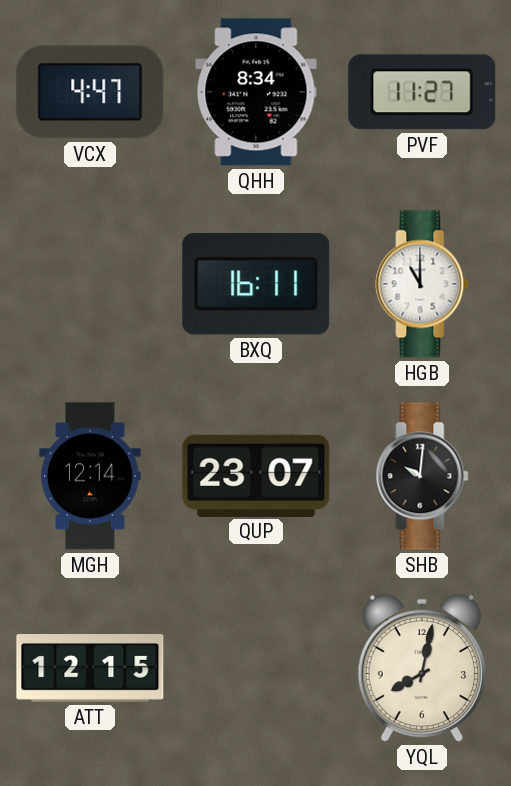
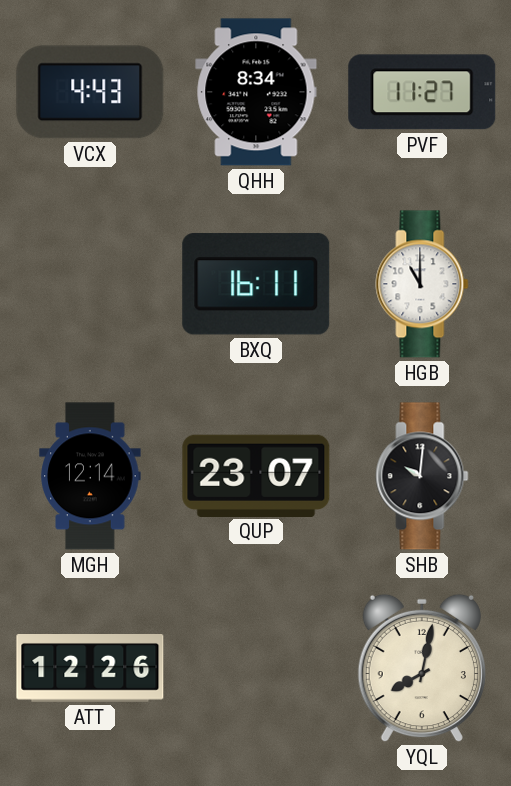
VCX: 4:47 -> 4:43
ATT: 12:15 -> 12:26
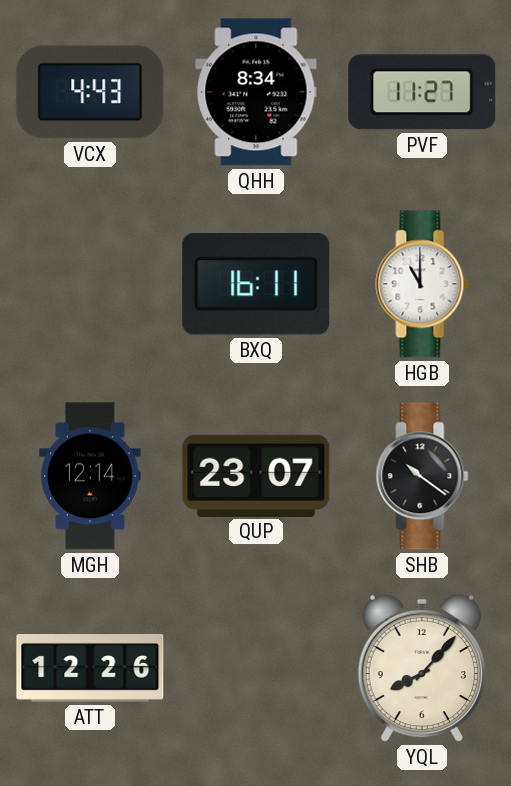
SHB: 10:01 -> 10:21
YQL: 8:02 -> 8:07
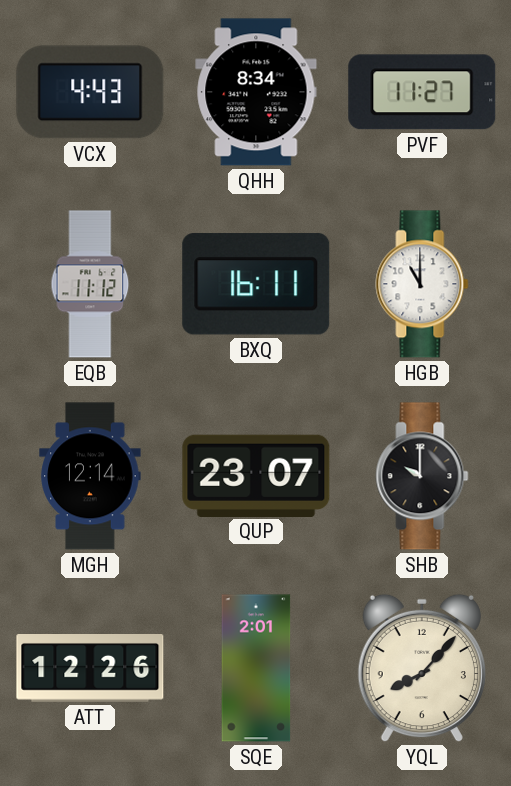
EQB: none -> 11:12
SHB: 10:21 -> 10:00
SQE: none -> 2:01
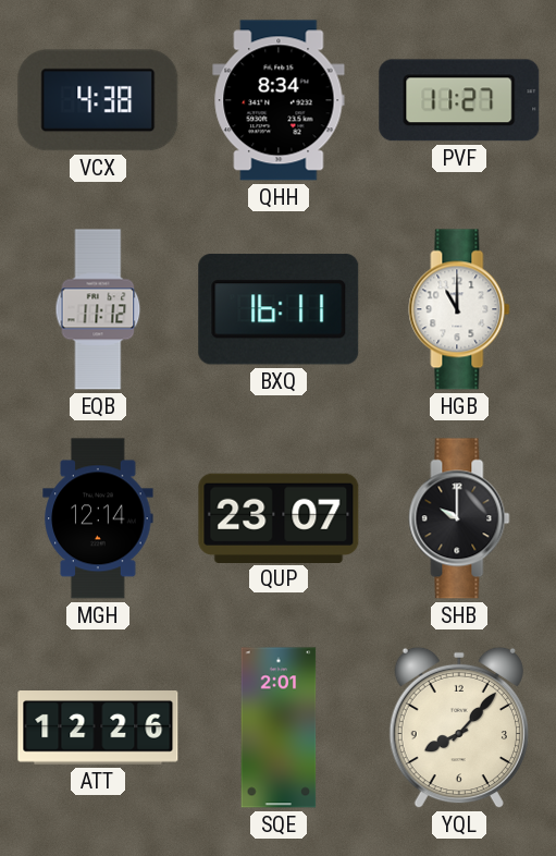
VCX: 4:43 -> 4:38
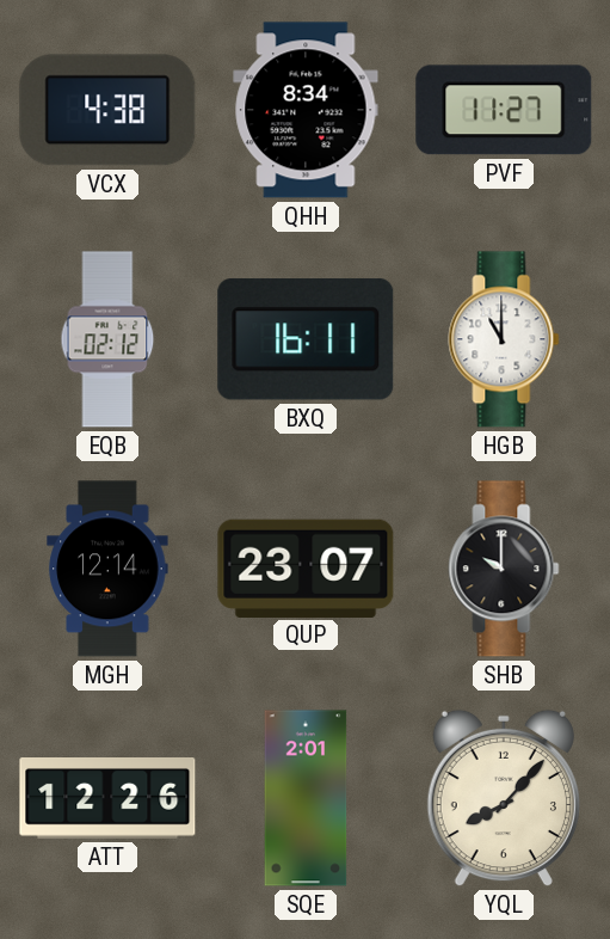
EQB: 11:12 -> 02:12
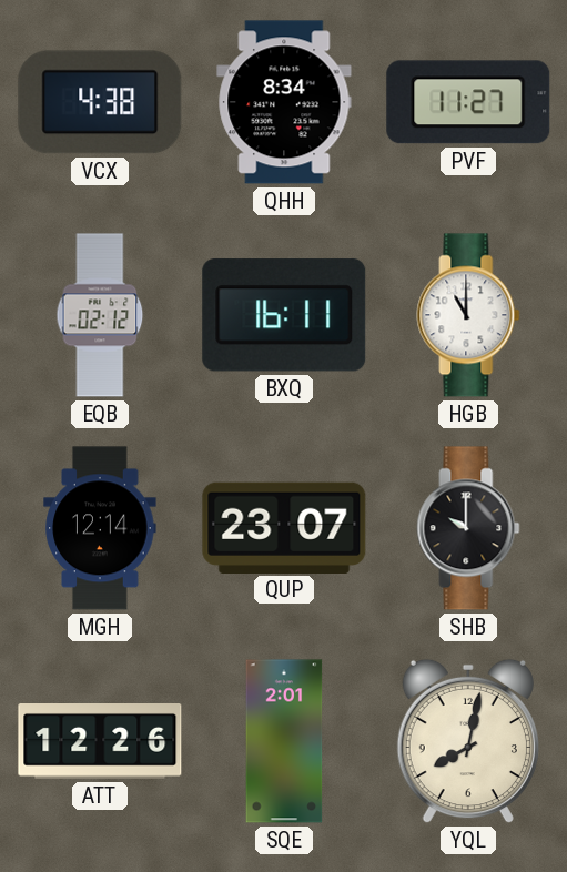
YQL: 8:07 -> 8:02
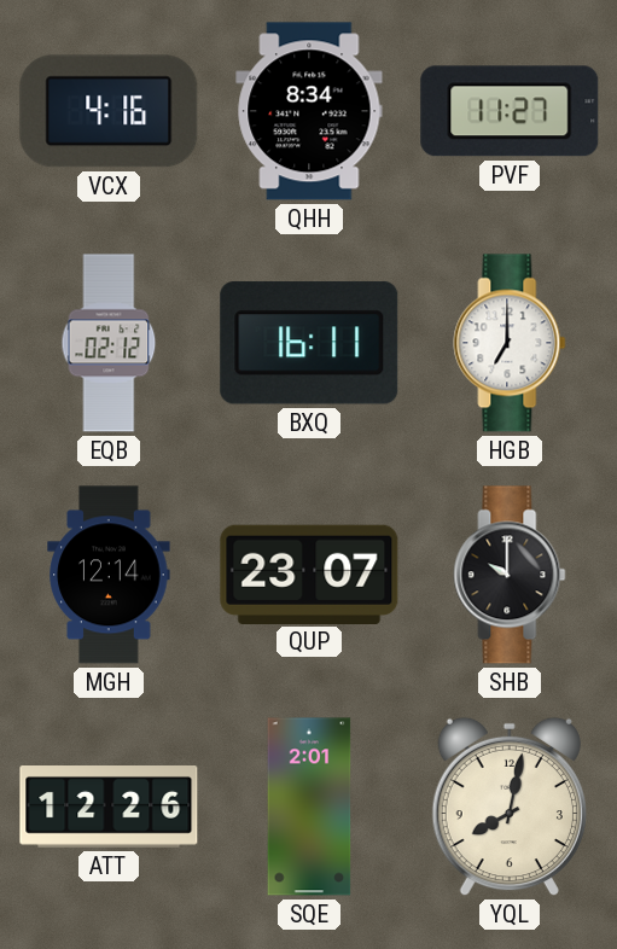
VCX: 4:38 -> 4:16
HGB: 11:00 -> 7:00
